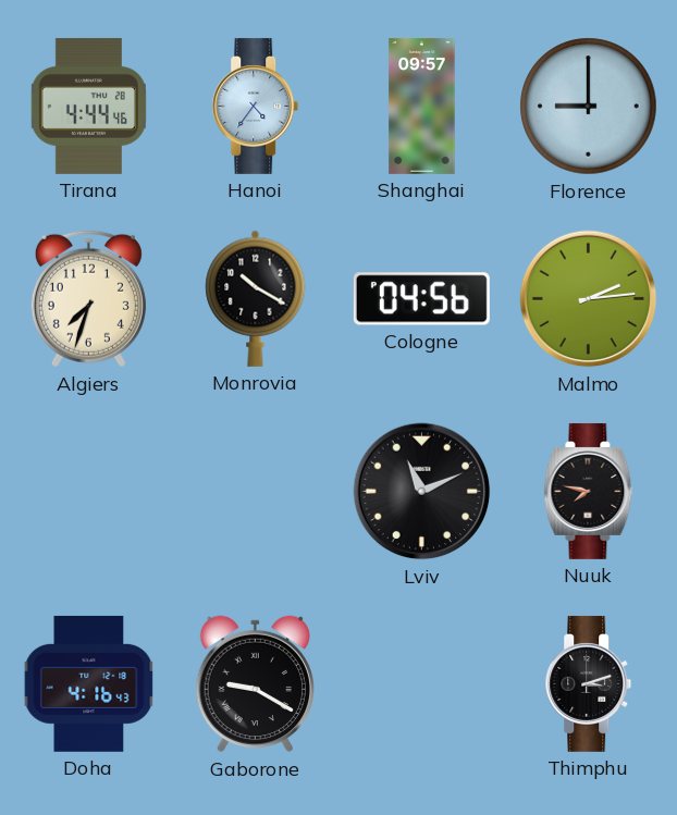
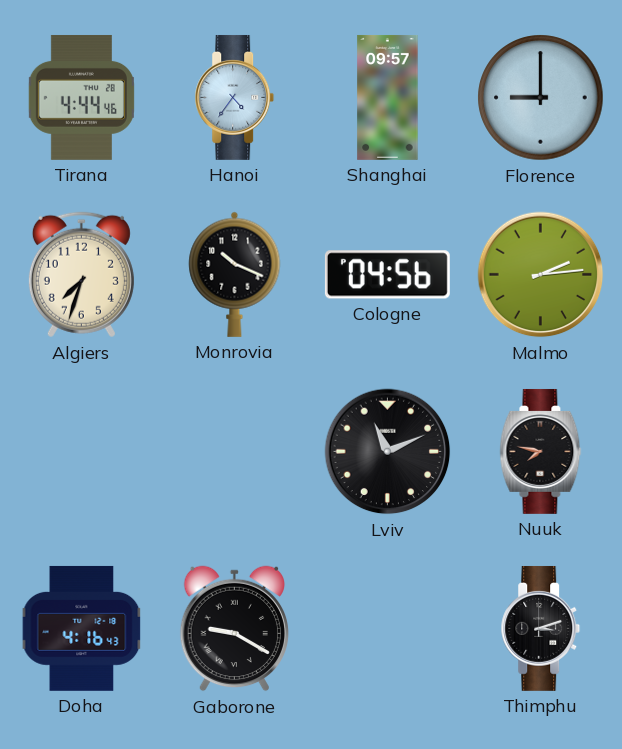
Monrovia: 10:20 -> 10:19
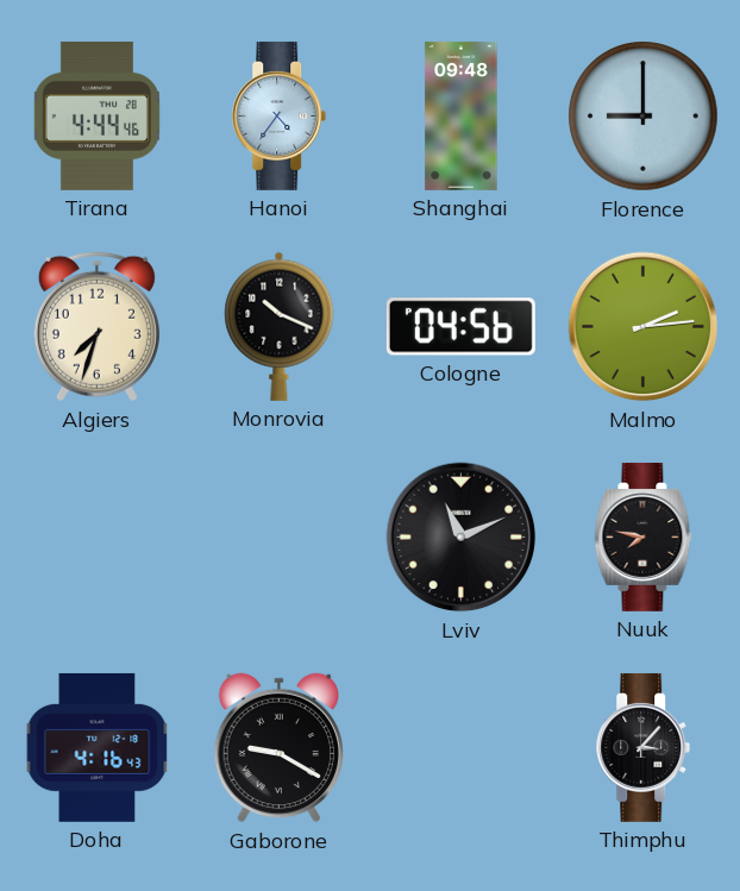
Shanghai: 09:57 -> 09:48
Thimphu: 3:12 -> 3:07
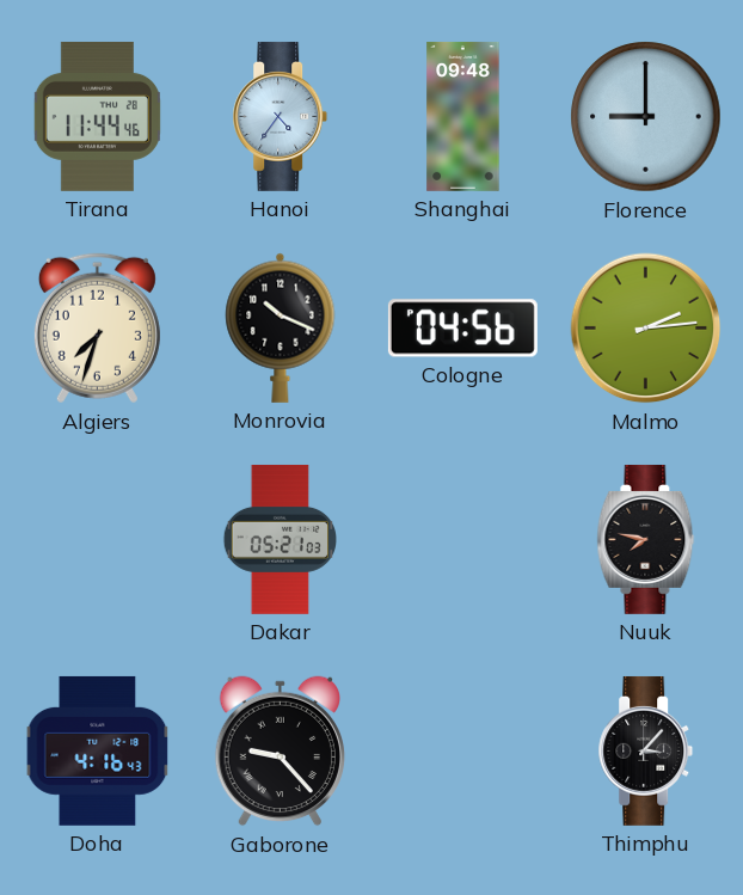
Tirana: 4:44 -> 11:44
Dakar: none -> 05:21
Lviv: 11:11 -> none
Gaborone: 9:20 -> 9:23
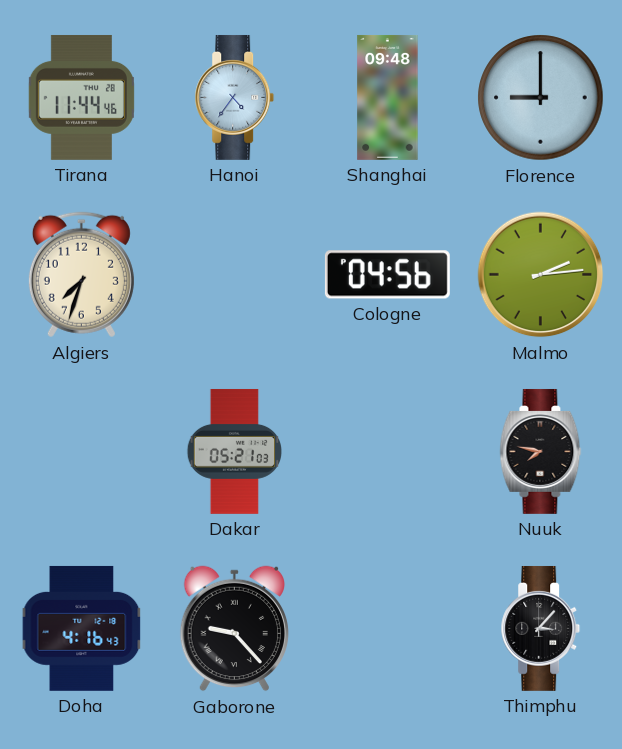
Monrovia: 10:19 -> none
